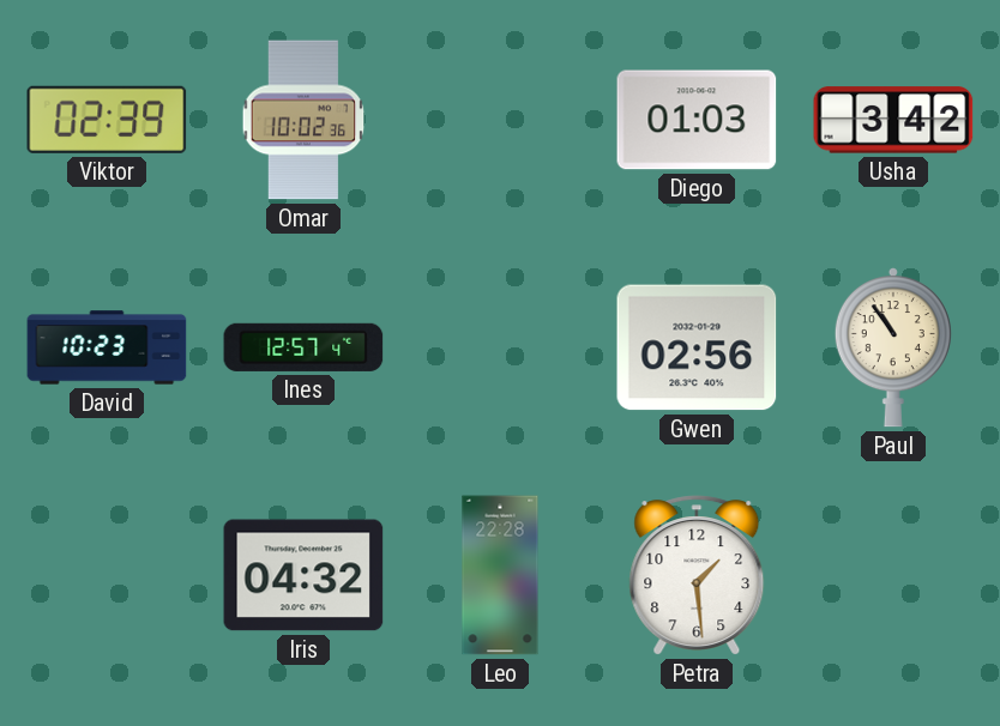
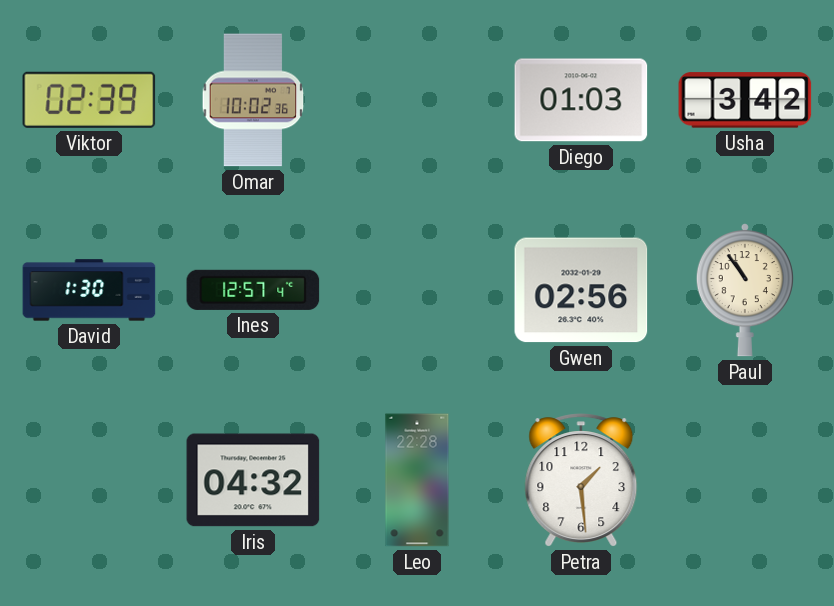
David: 10:23 -> 1:30
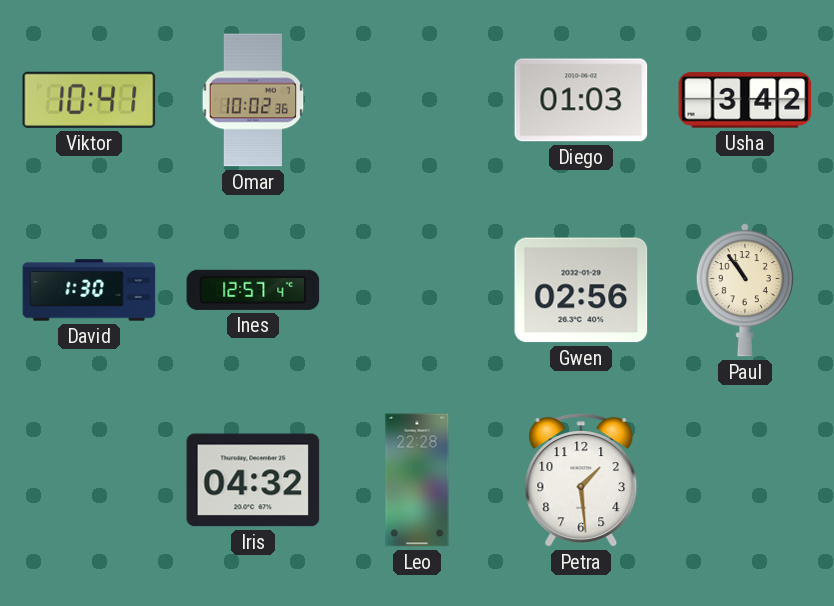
Viktor: 02:39 -> 10:41
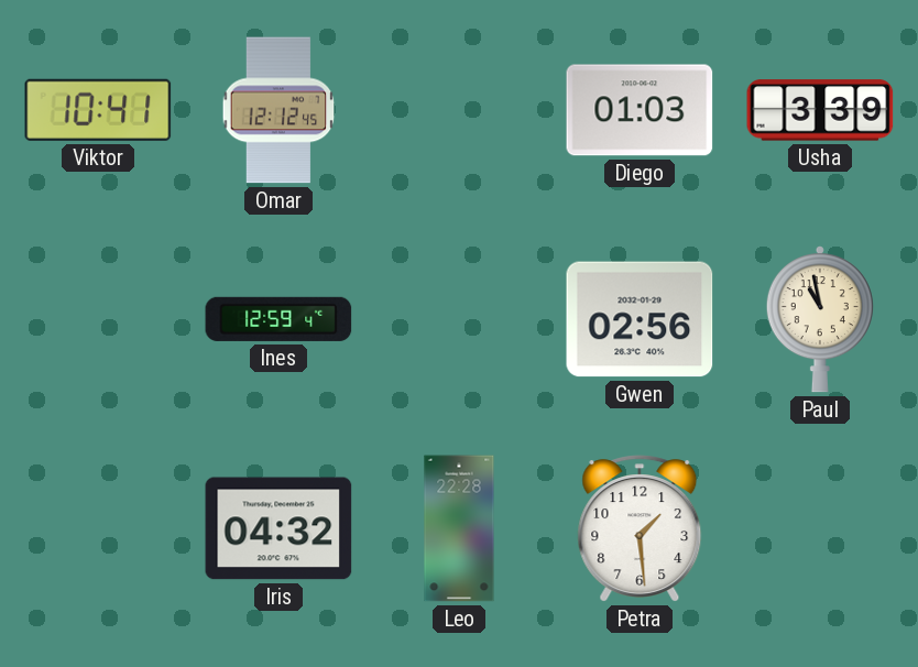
Omar: 10:02 -> 12:12
Usha: 3:42 -> 3:39
David: 1:30 -> none
Ines: 12:57 -> 12:59
Paul: 10:54 -> 10:58
